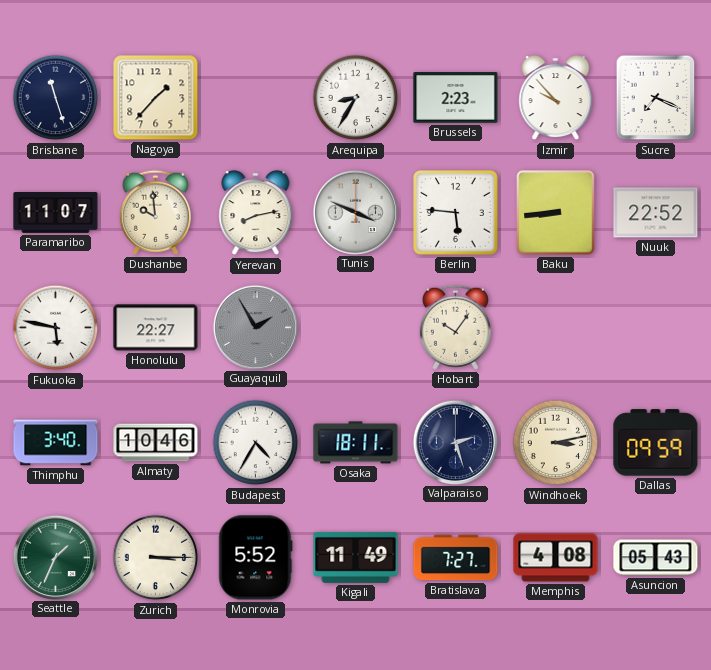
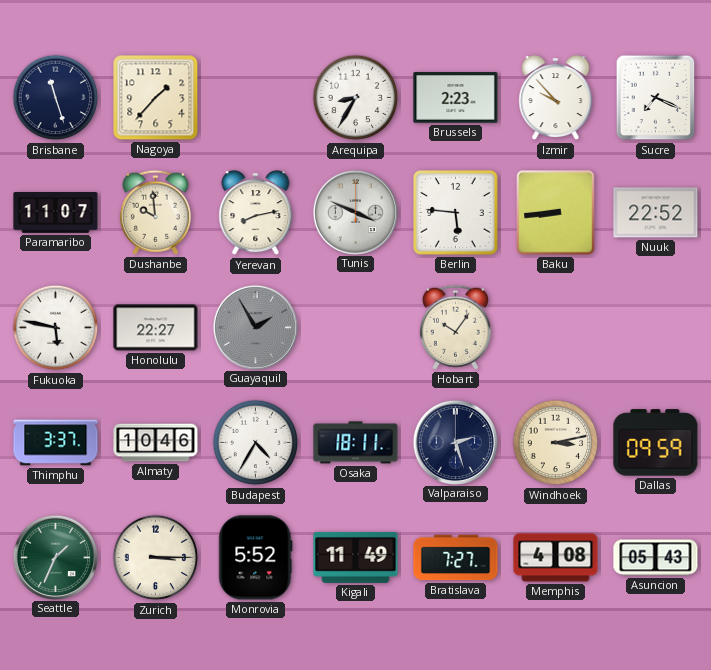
Thimphu: 3:40 -> 3:37
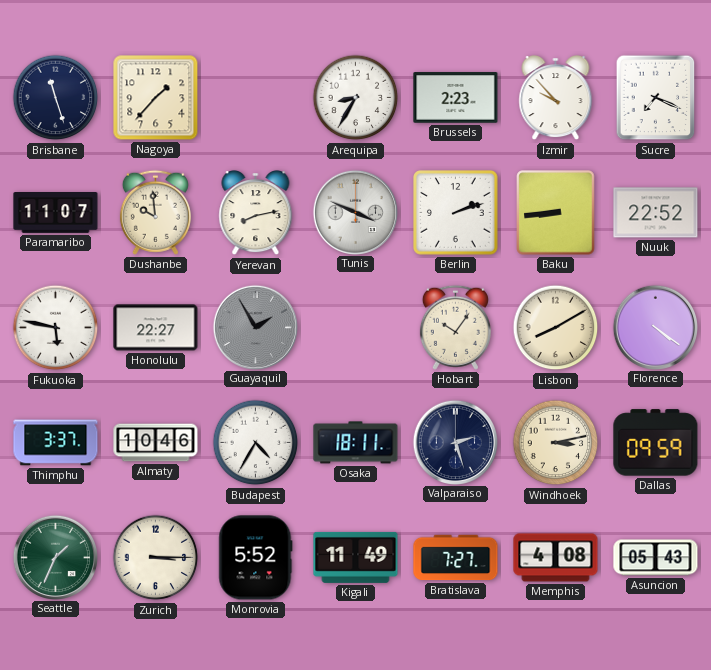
Berlin: 5:46 -> 2:12
Lisbon: none -> 8:10
Florence: none -> 4:21
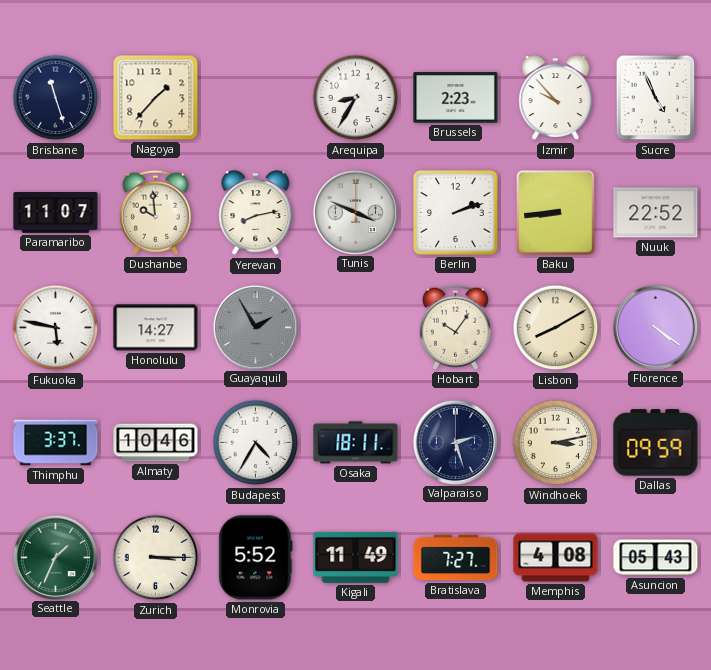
Sucre: 7:19 -> 4:56
Honolulu: 22:27 -> 14:27
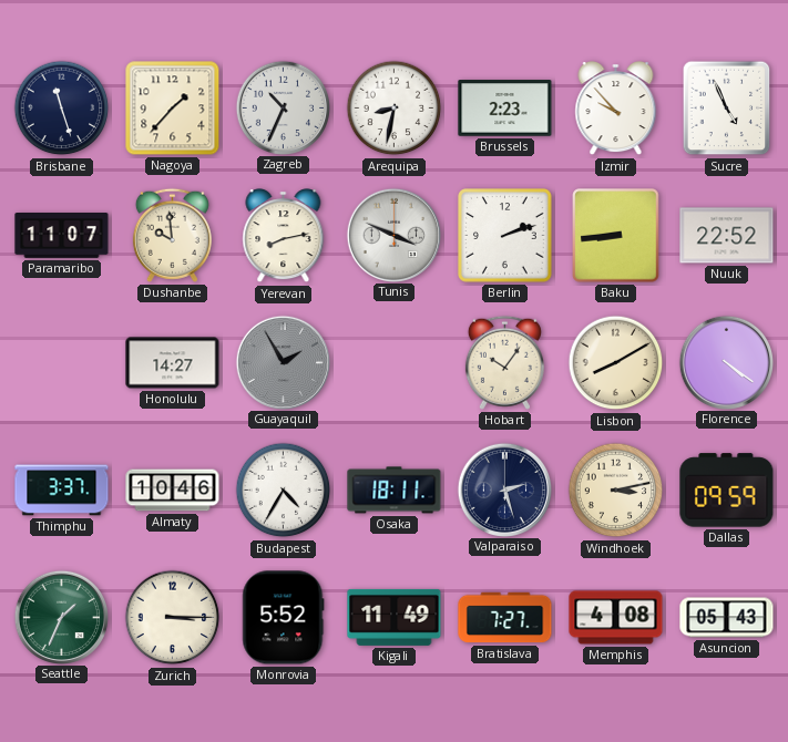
Zagreb: none -> 10:34
Arequipa: 8:35 -> 8:32
Fukuoka: 5:47 -> none
